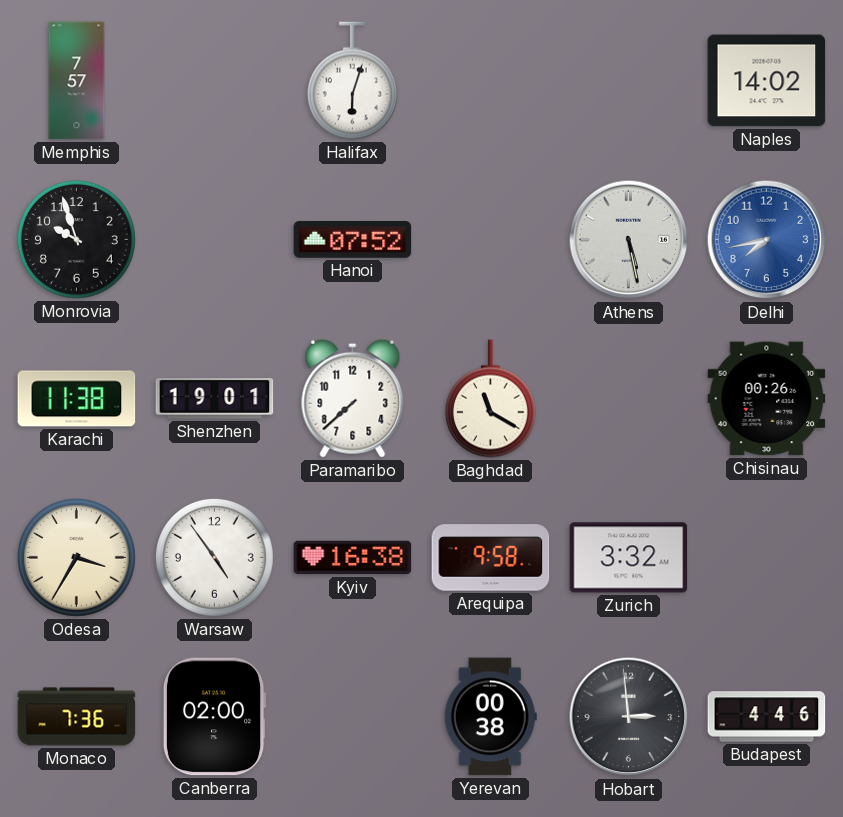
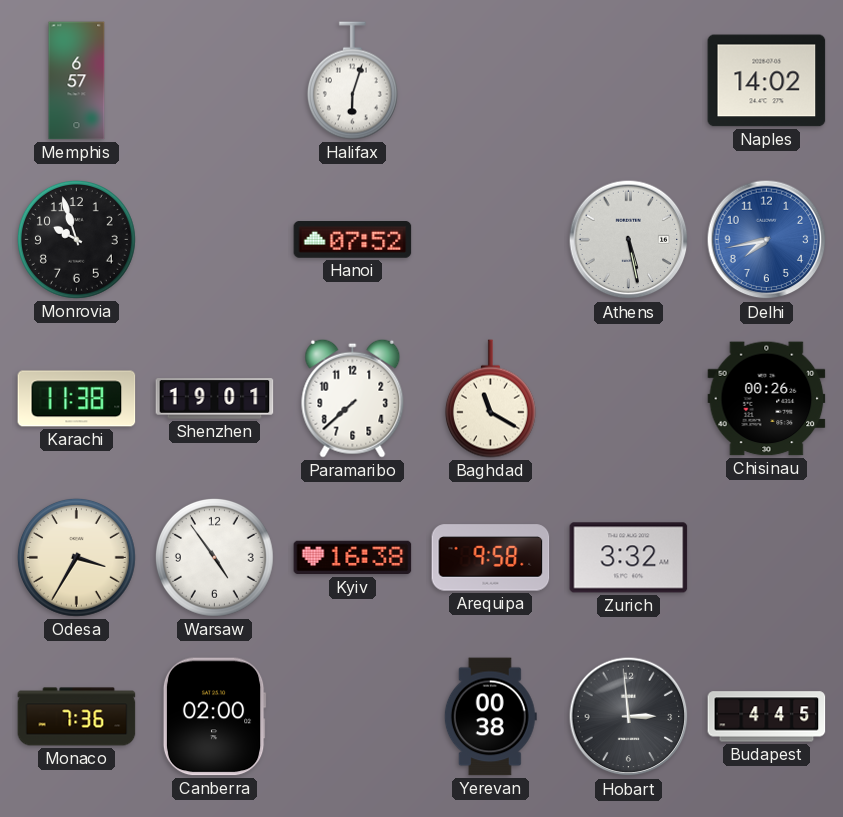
Memphis: 7:57 -> 6:57
Budapest: 4:46 -> 4:45
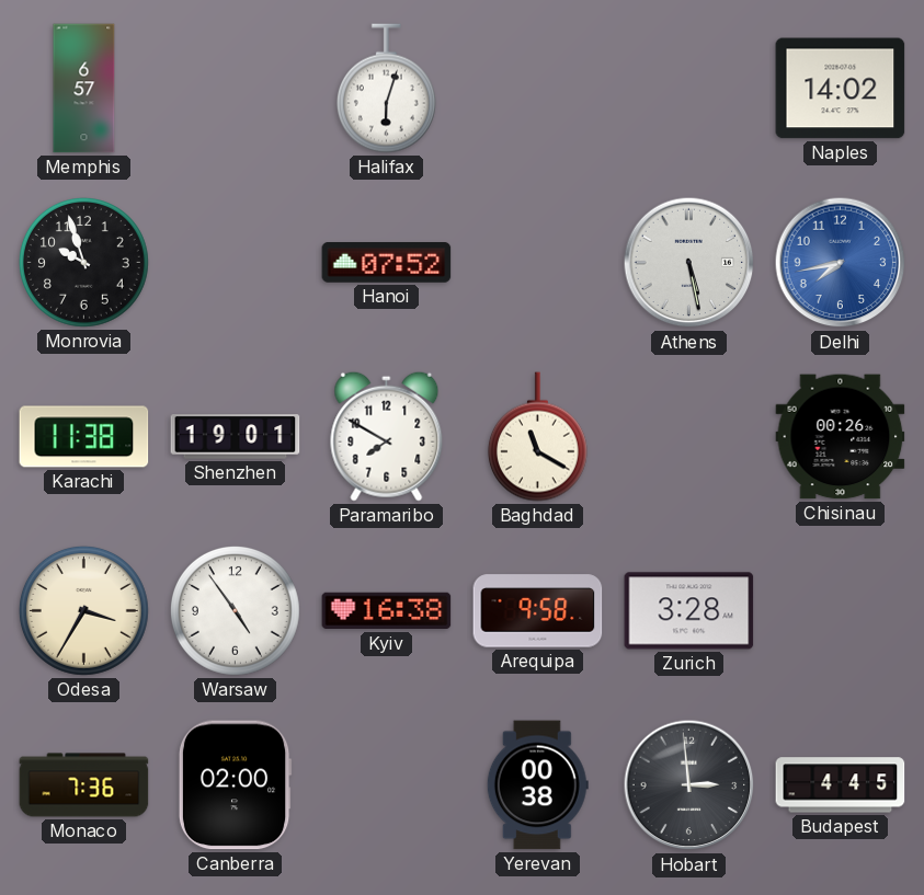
Paramaribo: 7:38 -> 7:50
Zurich: 3:32 -> 3:28
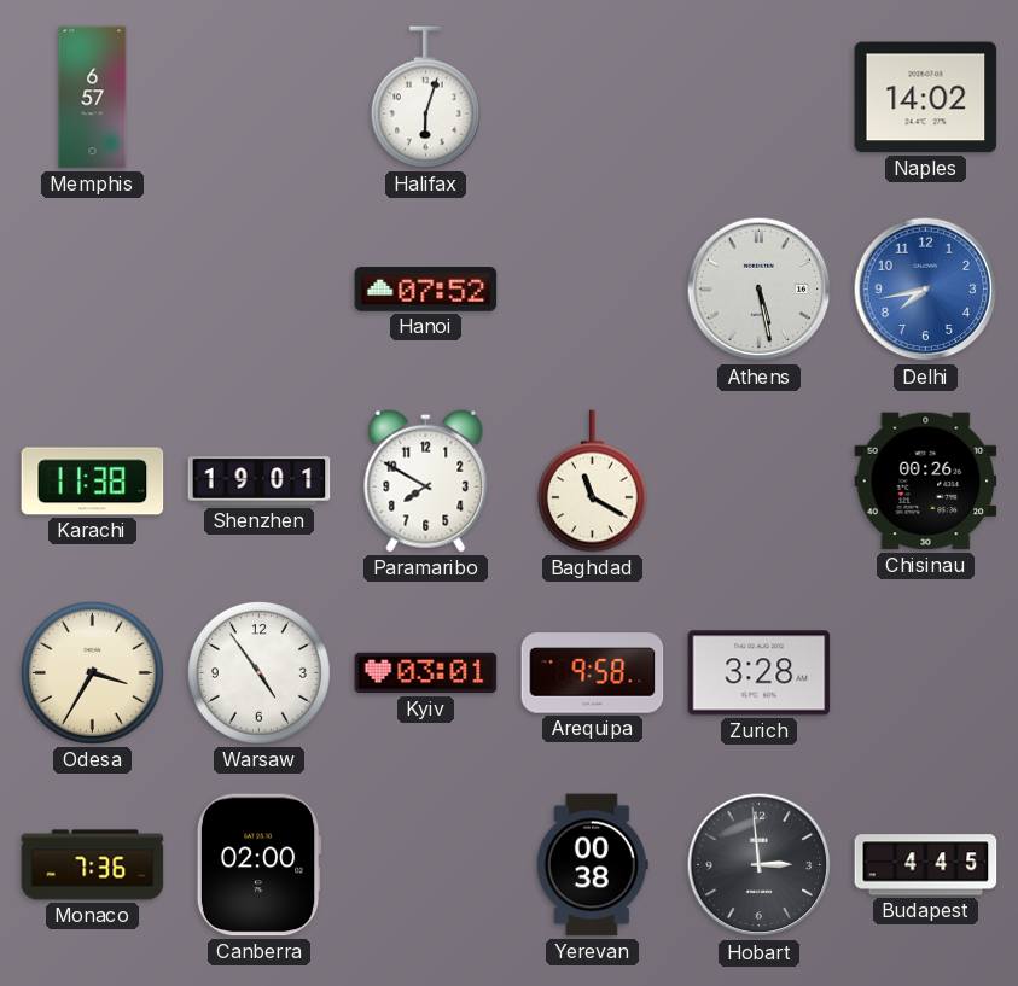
Monrovia: 9:57 -> none
Kyiv: 16:38 -> 03:01
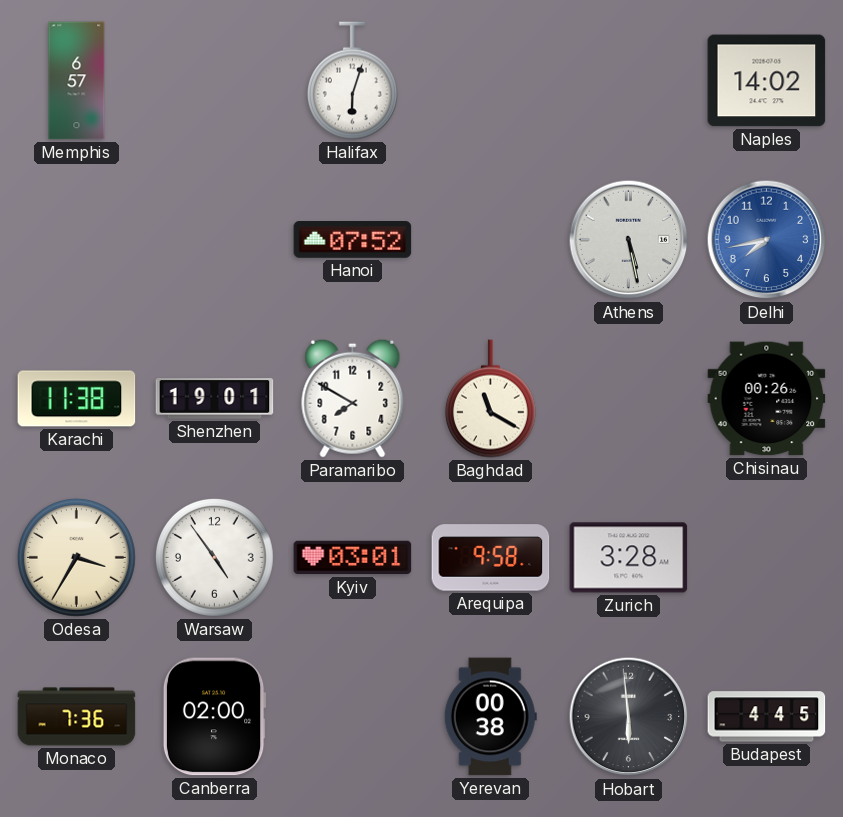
Hobart: 2:59 -> 5:59
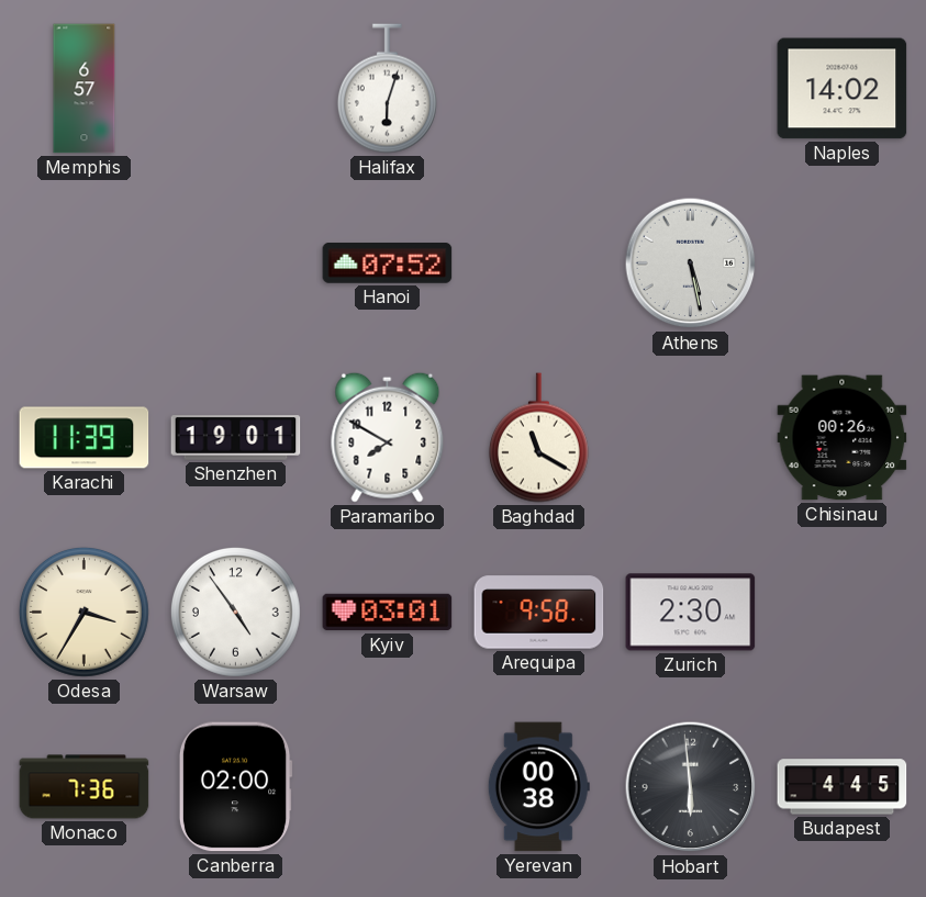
Delhi: 7:43 -> none
Karachi: 11:38 -> 11:39
Zurich: 3:28 -> 2:30
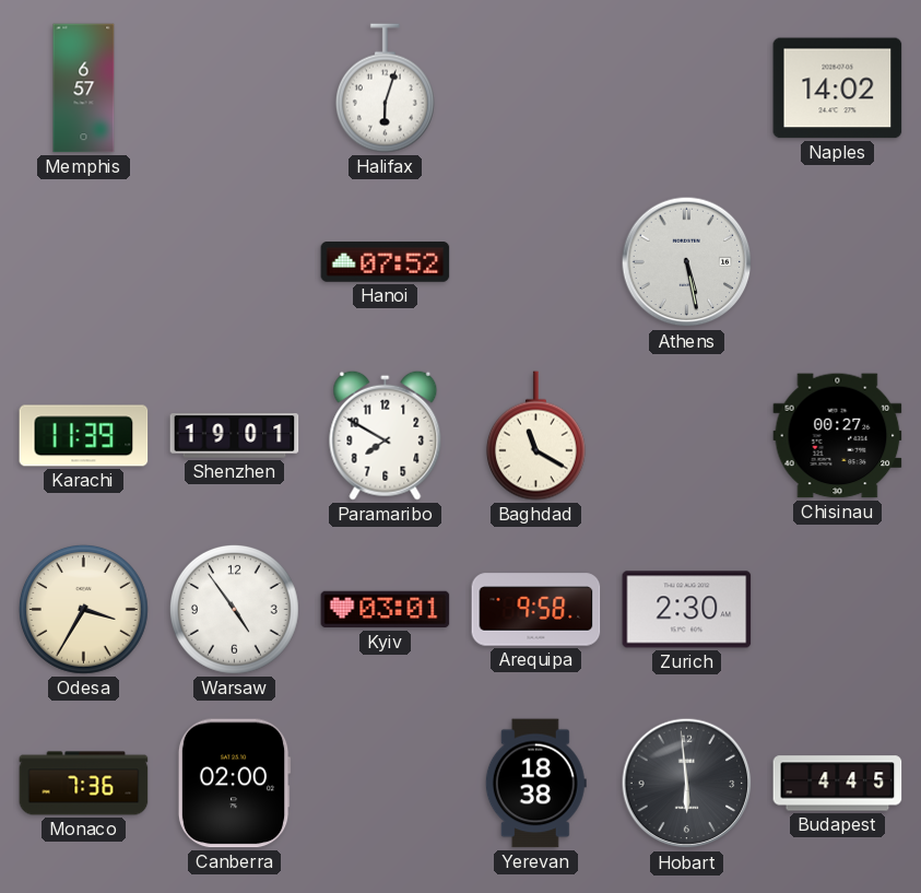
Chisinau: 00:26 -> 00:27
Yerevan: 00:38 -> 18:38
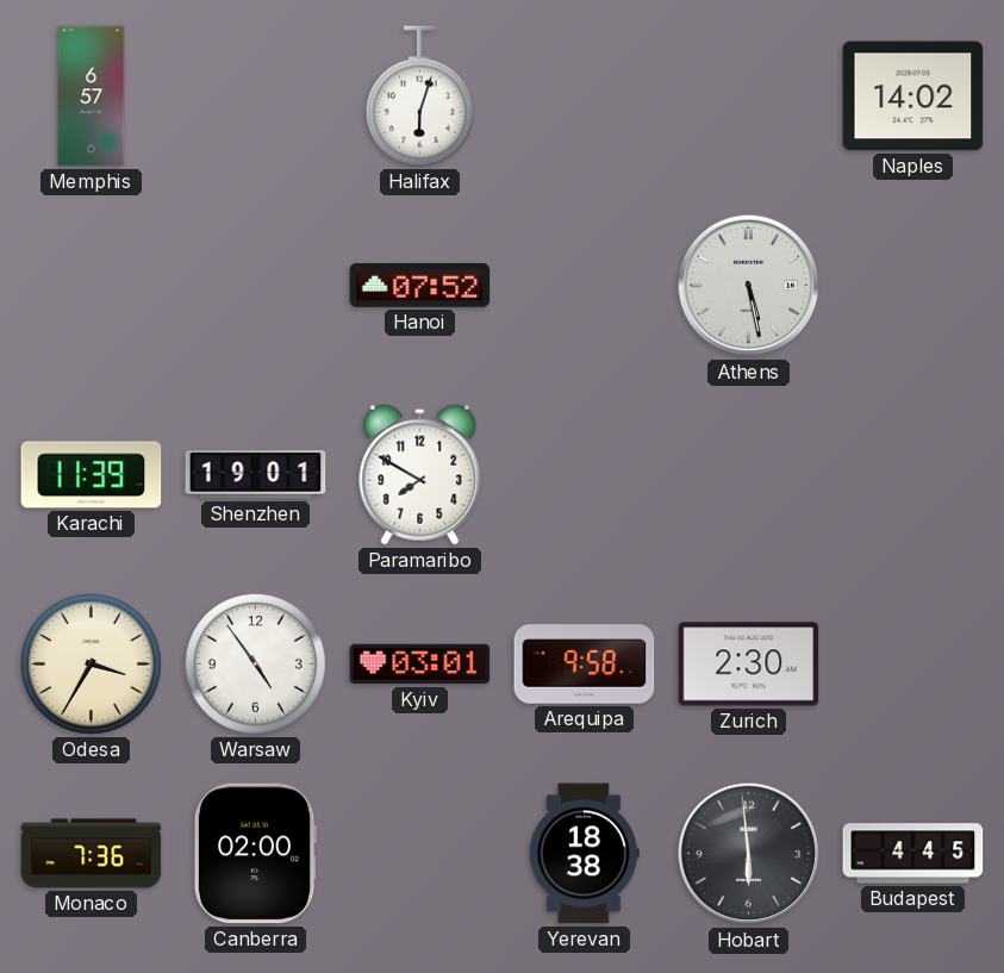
Baghdad: 11:20 -> none
Chisinau: 00:27 -> none
